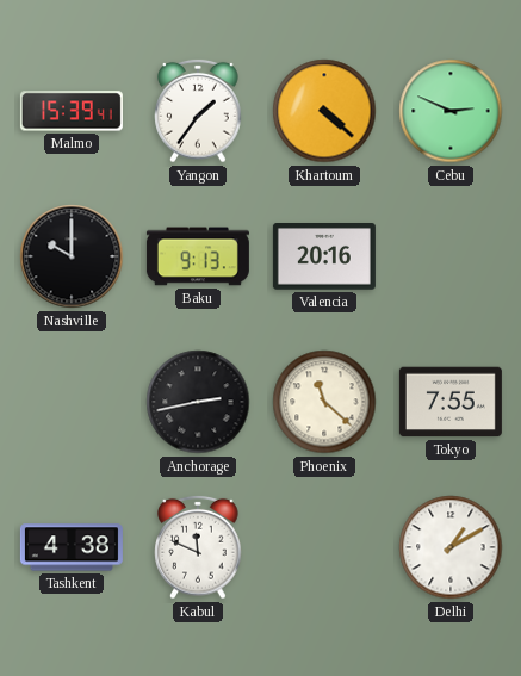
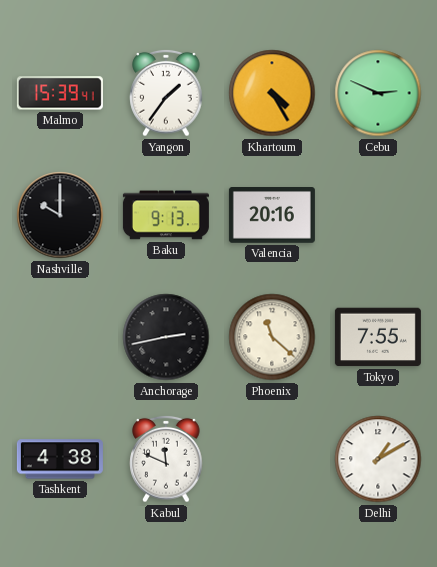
Khartoum: 4:22 -> 4:25
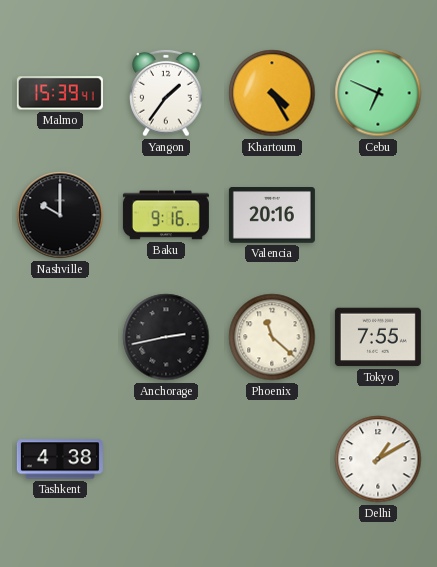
Cebu: 2:49 -> 6:49
Baku: 9:13 -> 9:16
Kabul: 11:49 -> none
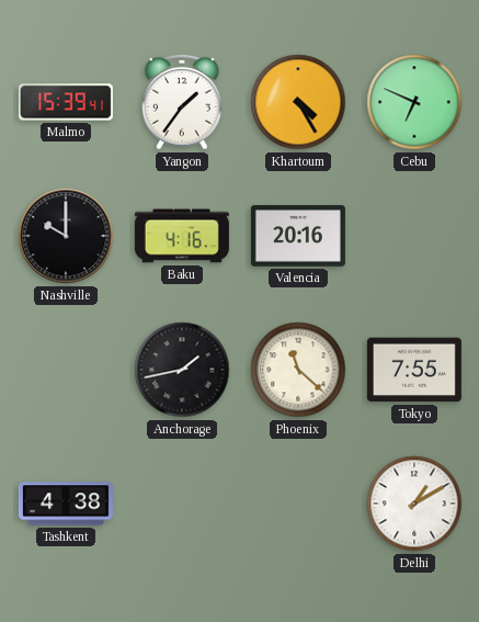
Baku: 9:16 -> 4:16
Anchorage: 2:43 -> 1:43
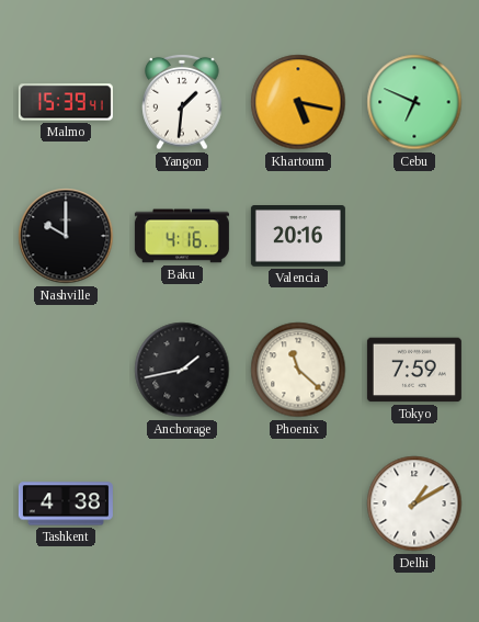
Yangon: 1:36 -> 1:31
Khartoum: 4:25 -> 5:17
Tokyo: 7:55 -> 7:59
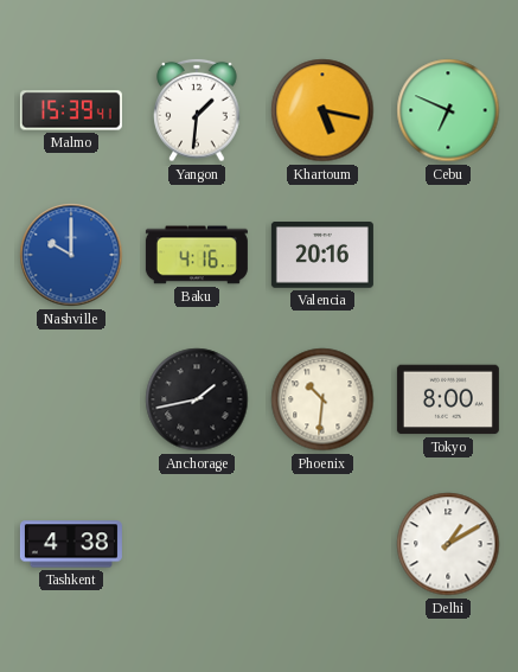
Nashville dial: black -> blue
Phoenix: 11:22 -> 10:31
Tokyo: 7:59 -> 8:00
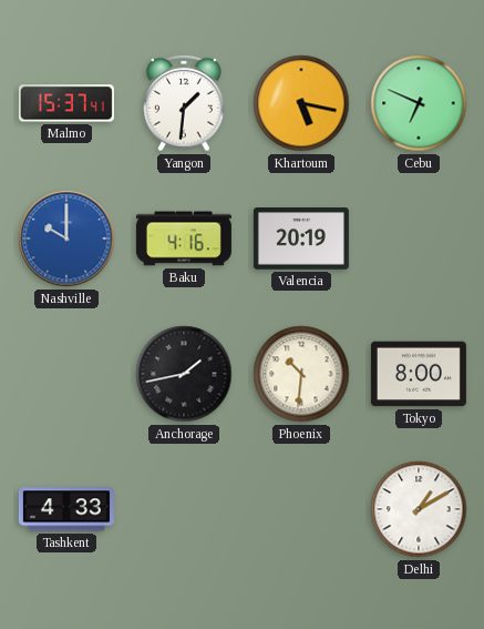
Malmo: 15:39 -> 15:37
Valencia: 20:16 -> 20:19
Tashkent: 4:38 -> 4:33
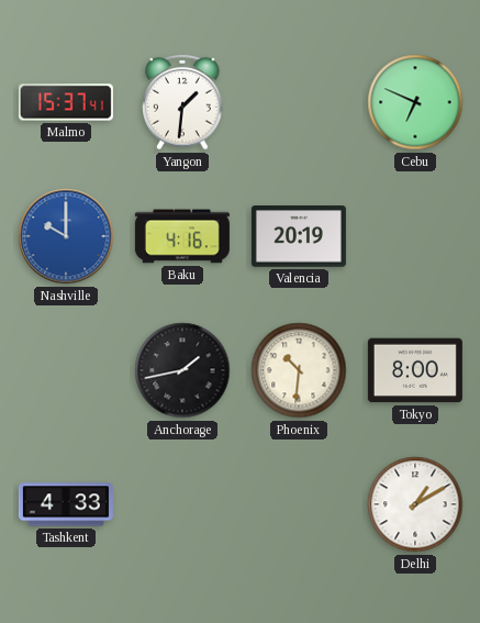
Khartoum: 5:17 -> none
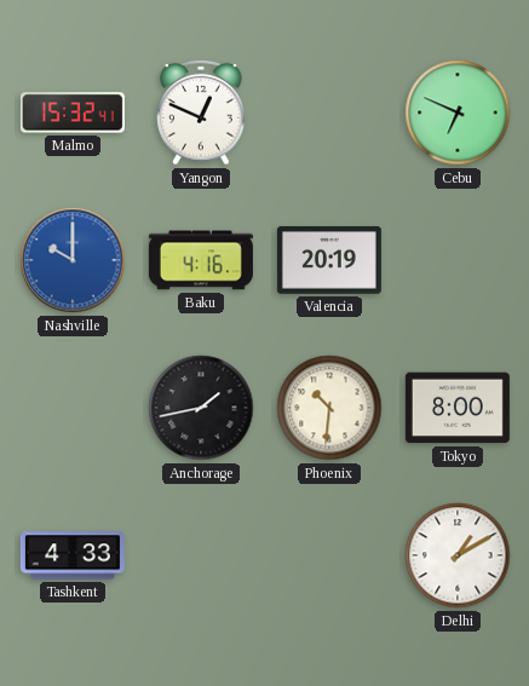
Malmo: 15:37 -> 15:32
Yangon: 1:31 -> 12:49
